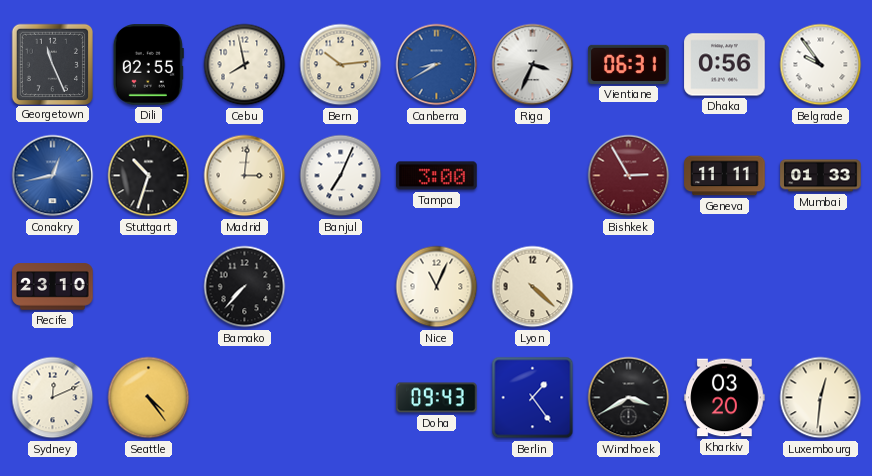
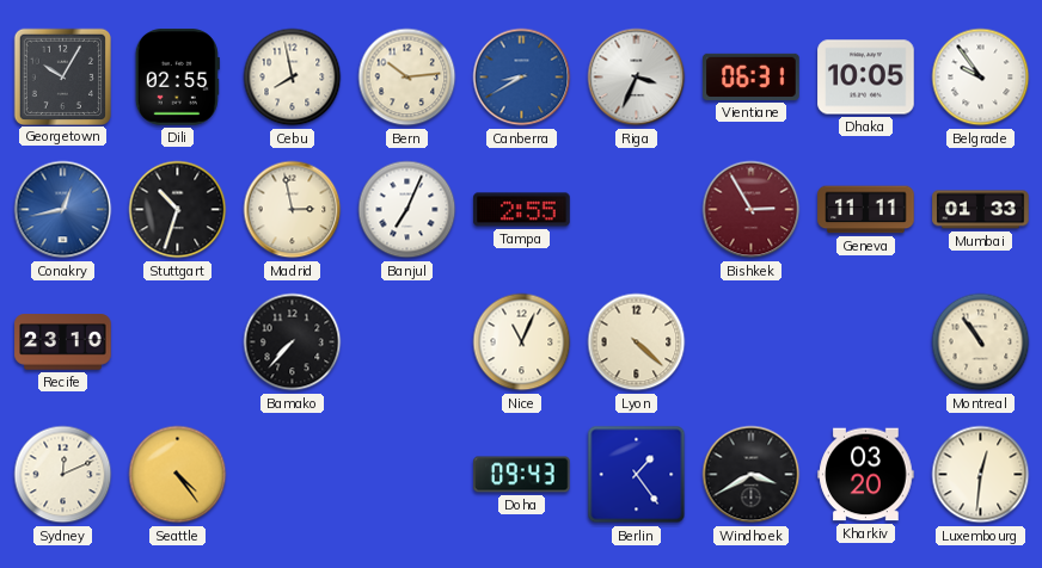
Georgetown: 11:26 -> 10:05
Dhaka: 0:56 -> 10:05
Madrid: 3:01 -> 2:58
Tampa: 3:00 -> 2:55
Montreal: none -> 10:54
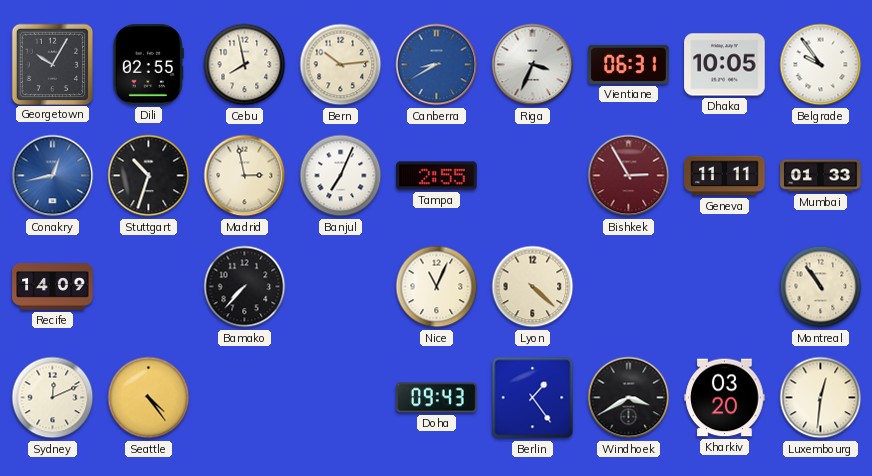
Recife: 23:10 -> 14:09
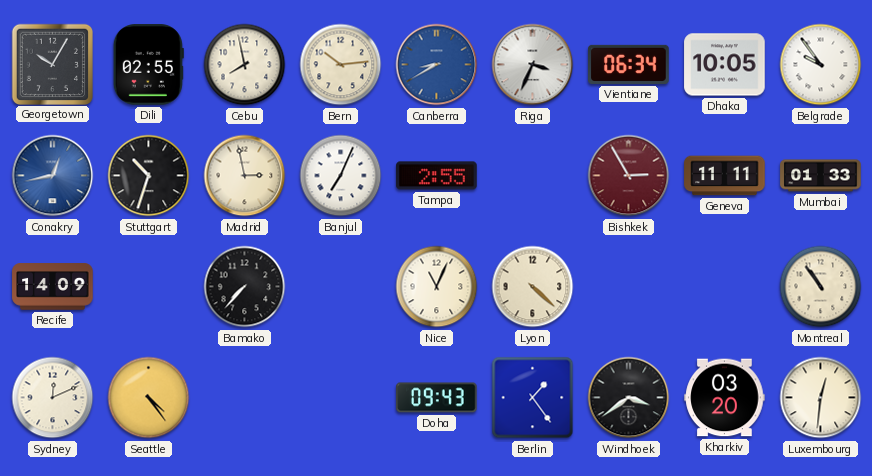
Vientiane: 06:31 -> 06:34
Windhoek: 3:40 -> 3:39
